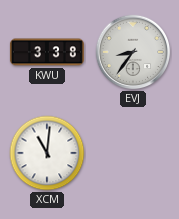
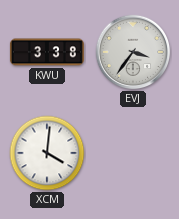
EVJ: 8:36 -> 3:36
XCM: 11:01 -> 4:01
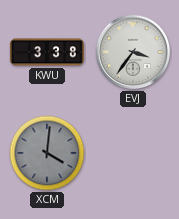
XCM dial: white -> grey
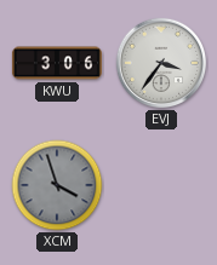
KWU: 3:38 -> 3:06
XCM: 4:01 -> 3:57
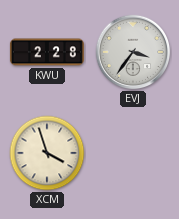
KWU: 3:06 -> 2:28
XCM dial: grey -> cream
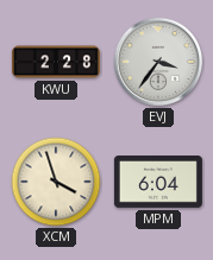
MPM: none -> 6:04
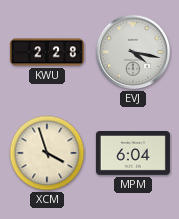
EVJ: 3:36 -> 4:17
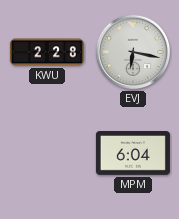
EVJ: 4:17 -> 6:17
XCM: 3:57 -> none
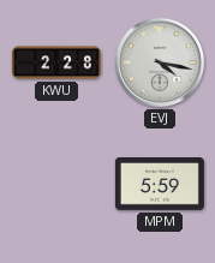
EVJ: 6:17 -> 4:17
MPM: 6:04 -> 5:59
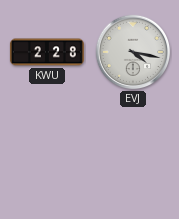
MPM: 5:59 -> none
